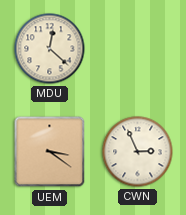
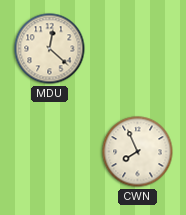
UEM: 3:21 -> none
CWN: 2:56 -> 7:56
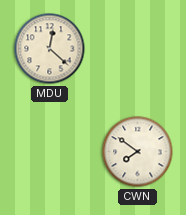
CWN: 7:56 -> 7:51
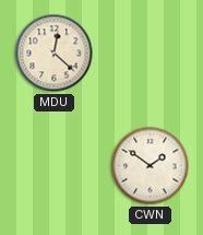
CWN: 7:51 -> 1:51
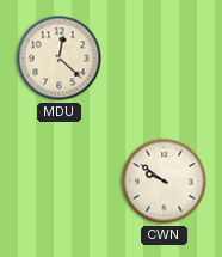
CWN: 1:51 -> 9:51
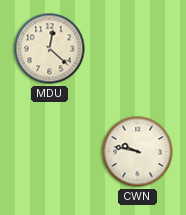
CWN: 9:51 -> 9:47
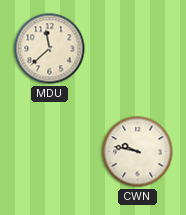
MDU: 12:22 -> 11:38
